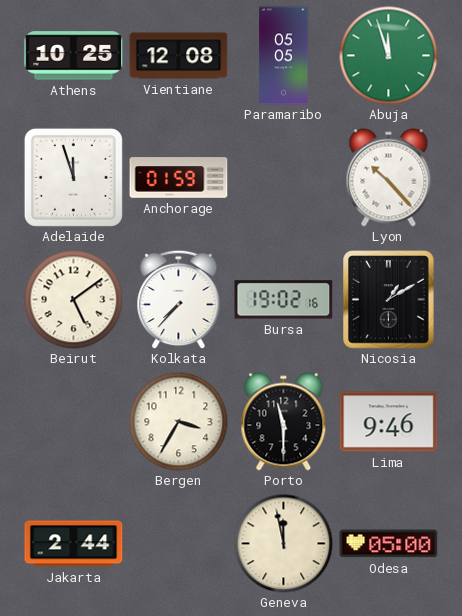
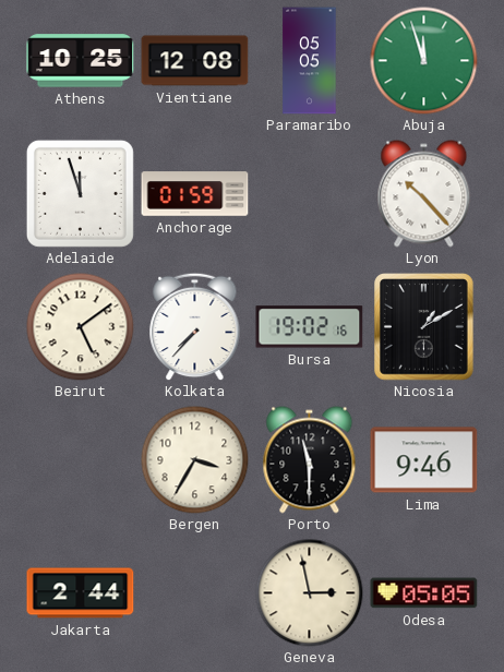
Geneva: 11:58 -> 2:58
Odesa: 05:00 -> 05:05
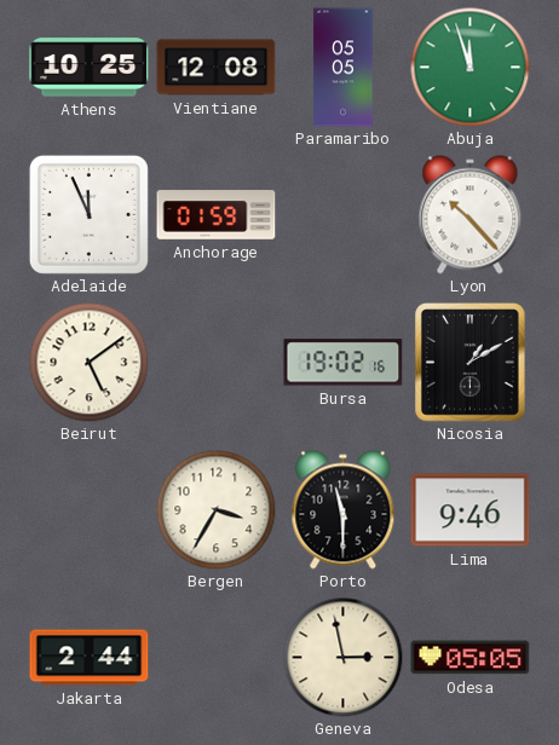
Adelaide: 11:57 -> 11:56
Kolkata: 7:37 -> none
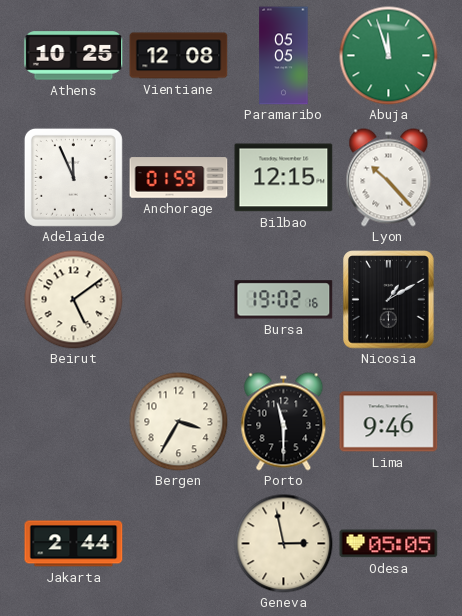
Bilbao: none -> 12:15
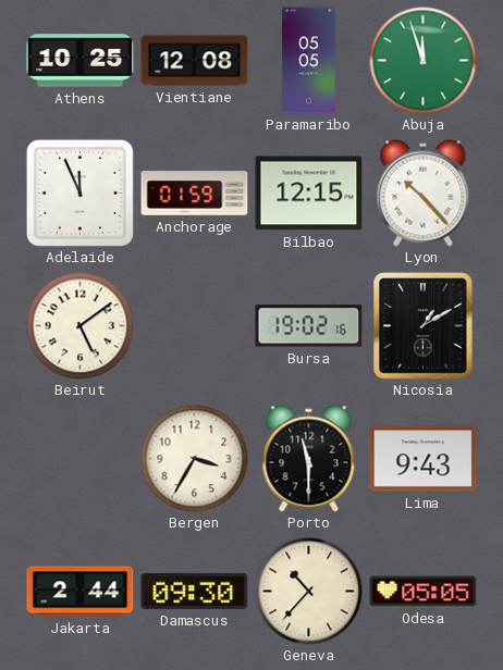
Lima: 9:46 -> 9:43
Damascus: none -> 09:30
Geneva: 2:58 -> 10:37
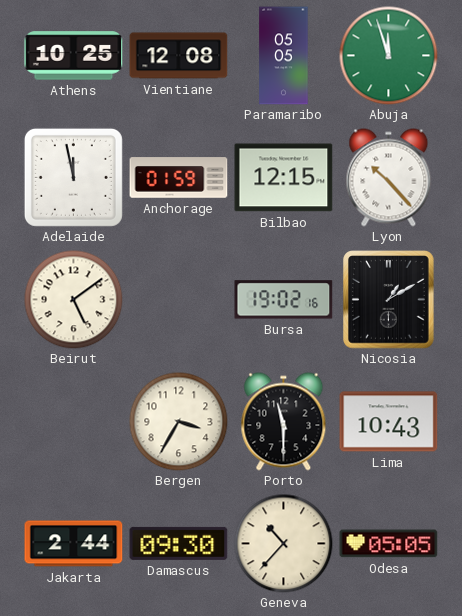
Adelaide: 11:56 -> 11:58
Lima: 9:43 -> 10:43
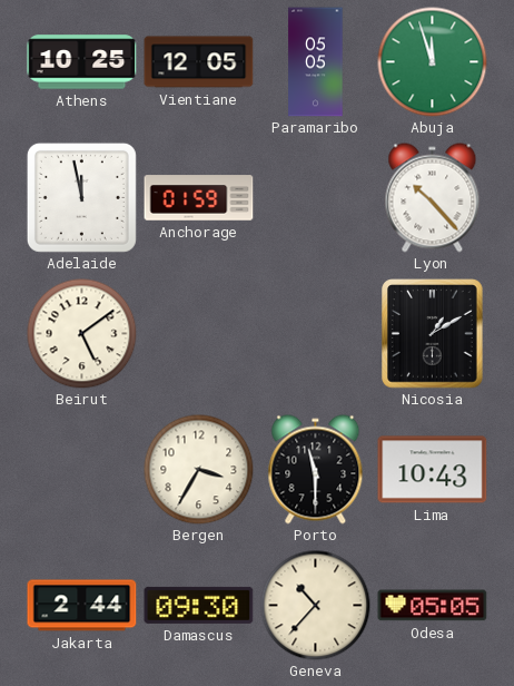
Vientiane: 12:08 -> 12:05
Bilbao: 12:15 -> none
Bursa: 19:02 -> none
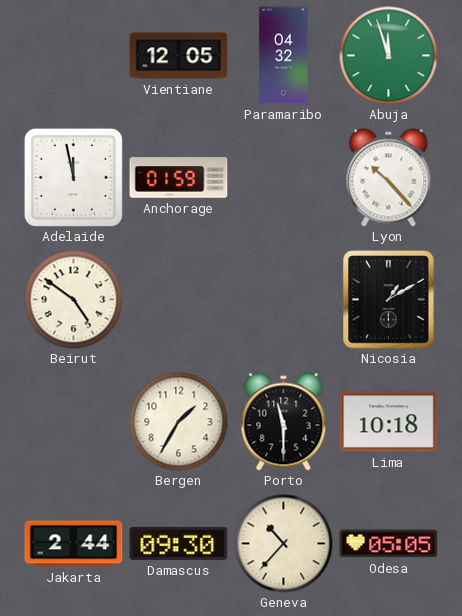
Athens: 10:25 -> none
Paramaribo: 05:05 -> 04:32
Beirut: 5:09 -> 4:51
Bergen: 3:35 -> 1:35
Lima: 10:43 -> 10:18
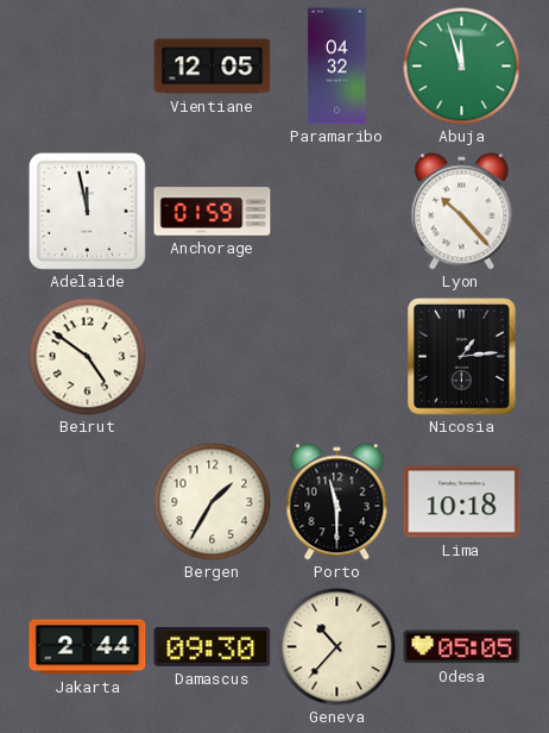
Nicosia: 1:10 -> 1:14
